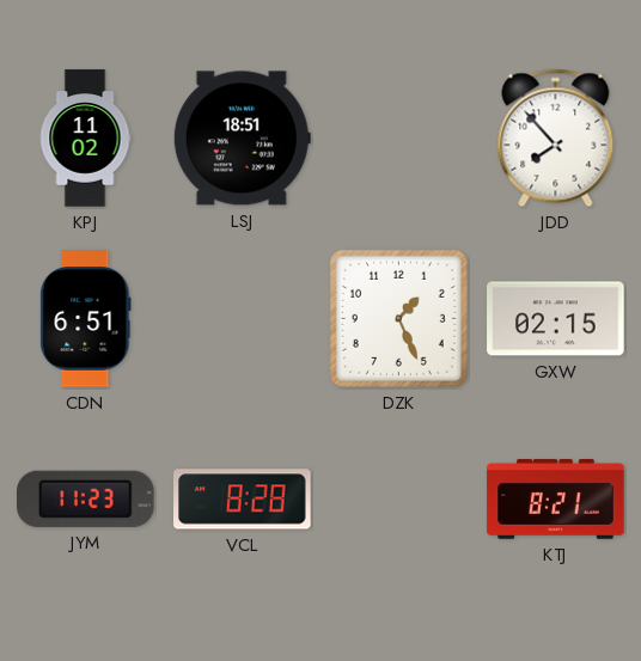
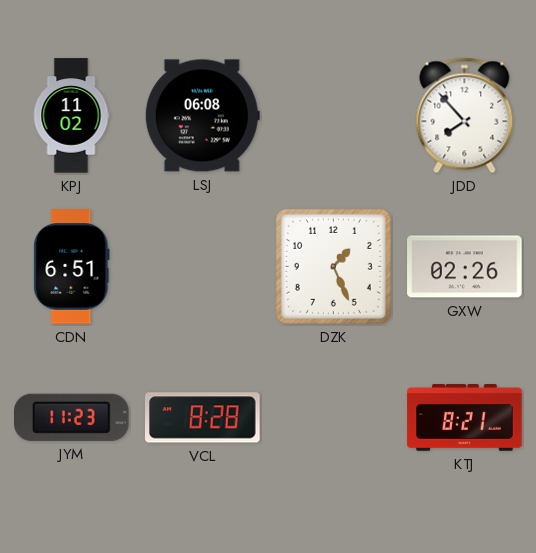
LSJ: 18:51 -> 06:08
GXW: 02:15 -> 02:26
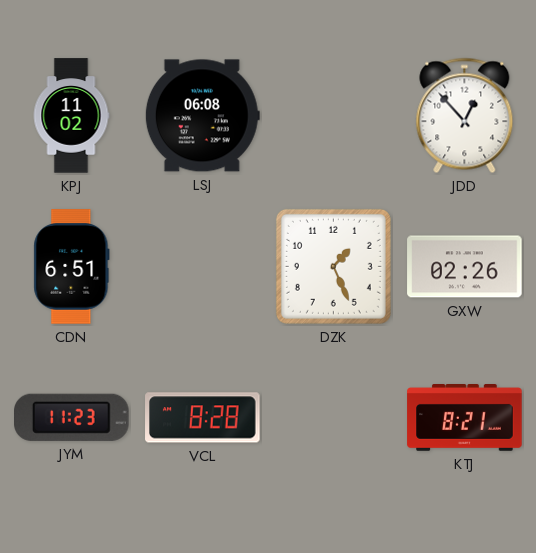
JDD: 7:53 -> 12:53
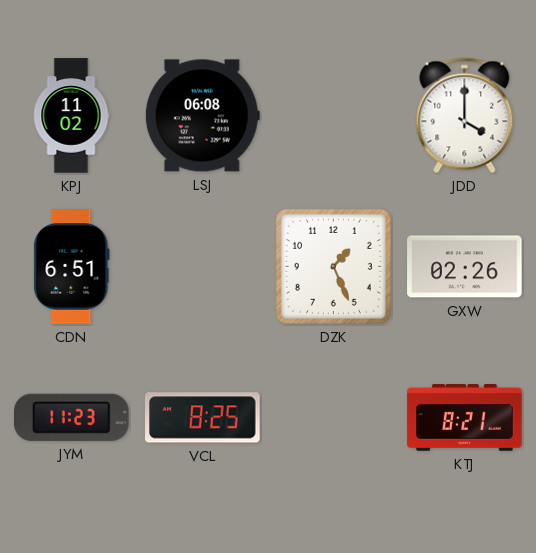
JDD: 12:53 -> 4:00
VCL: 8:28 -> 8:25
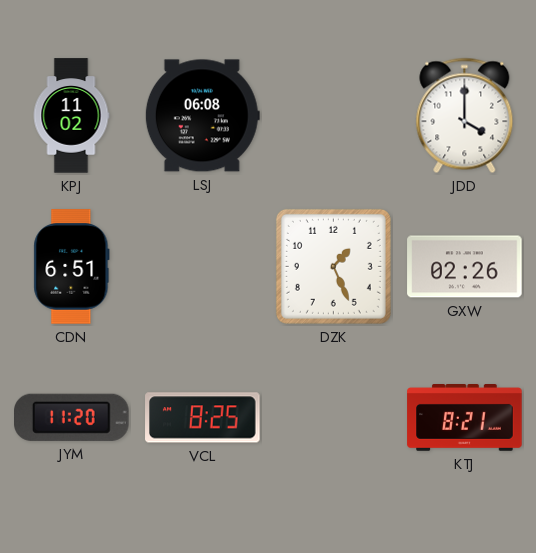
JYM: 11:23 -> 11:20
